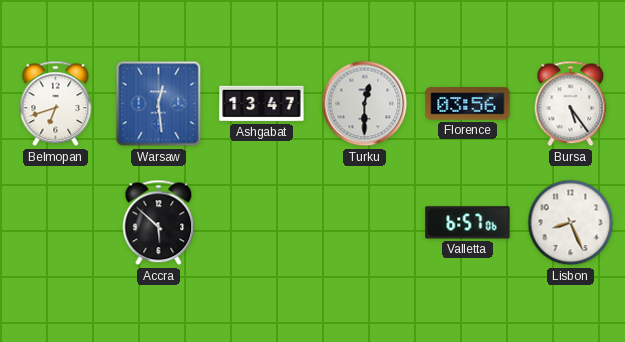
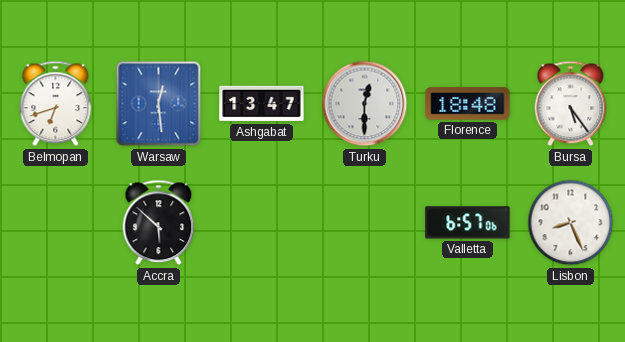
Florence: 03:56 -> 18:48
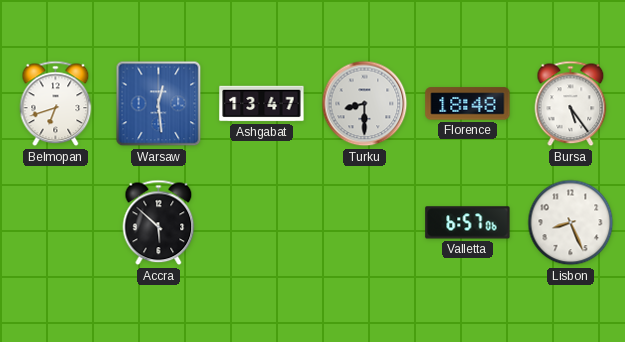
Turku: 12:30 -> 8:30
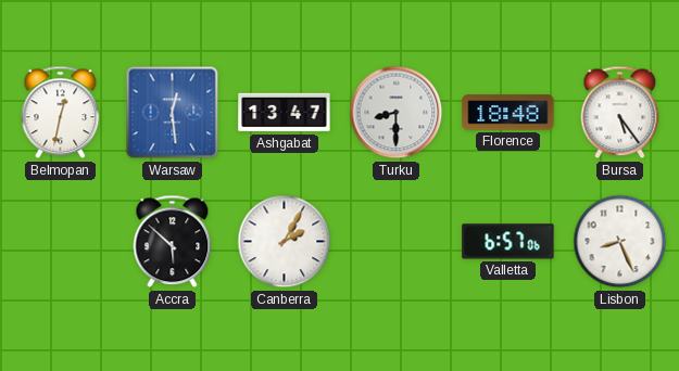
Belmopan: 6:42 -> 12:32
Canberra: none -> 2:05
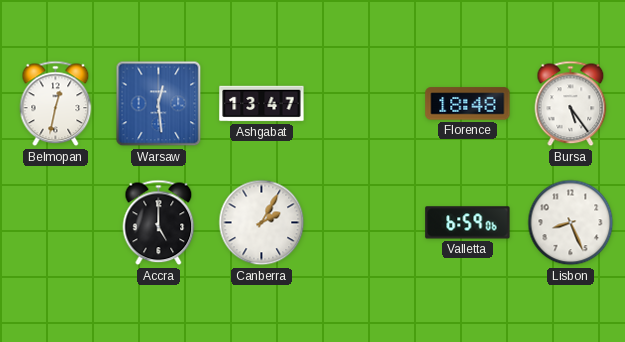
Turku: 8:30 -> none
Accra: 5:52 -> 5:00
Valletta: 6:57 -> 6:59
